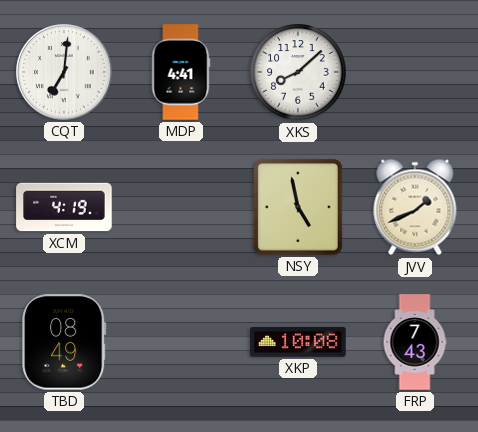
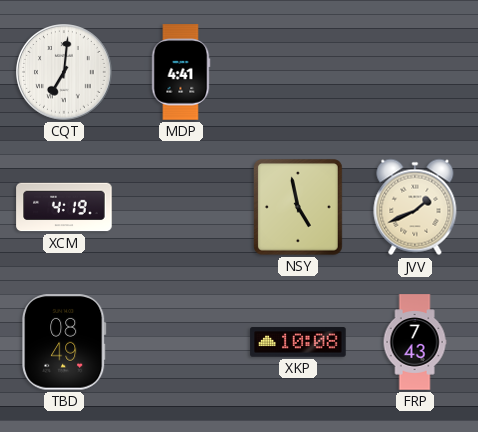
XKS: 8:08 -> none
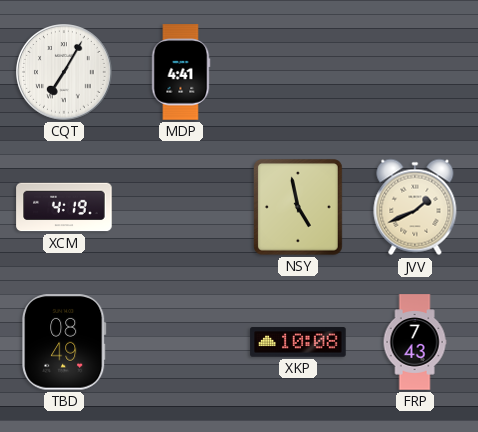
CQT: 7:01 -> 7:05
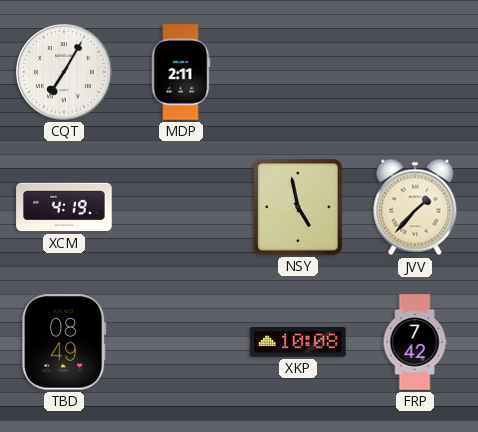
MDP: 4:41 -> 2:11
JVV: 1:41 -> 1:37
FRP: 7:43 -> 7:42
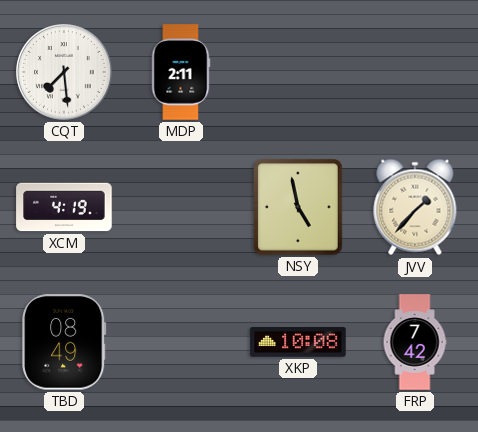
CQT: 7:05 -> 7:29
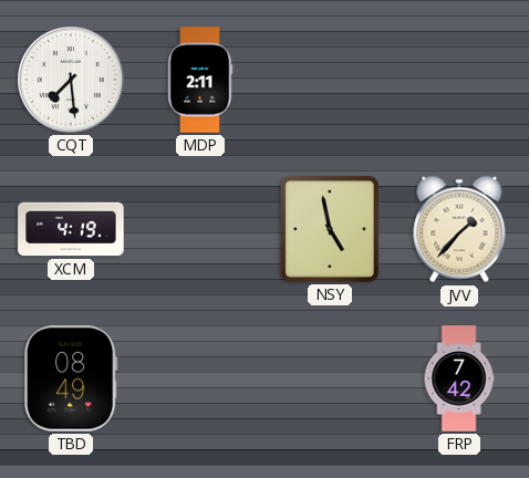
XKP: 10:08 -> none
